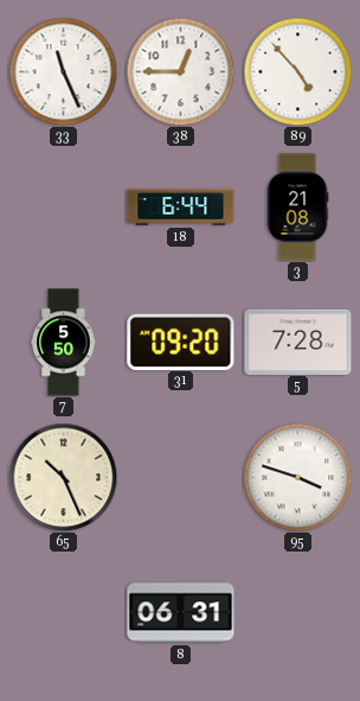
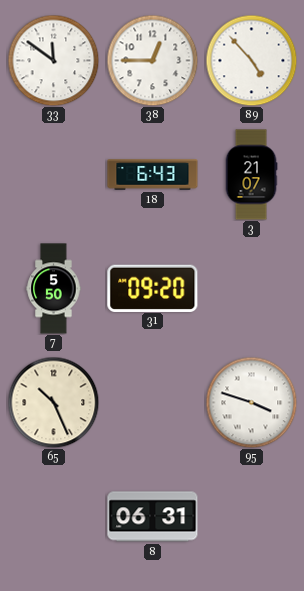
33: 11:26 -> 11:51
18: 6:44 -> 6:43
3: 21:08 -> 21:07
5: 7:28 -> none
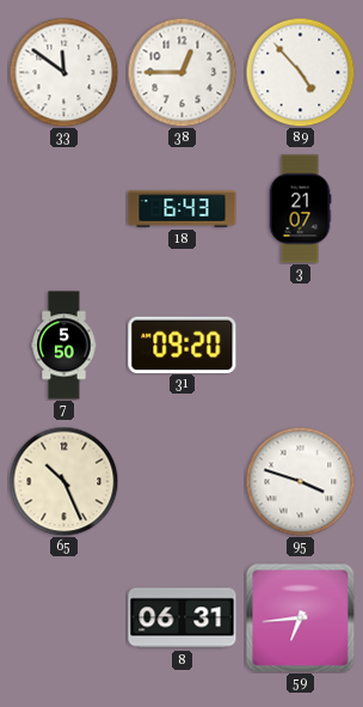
59: none -> 6:44
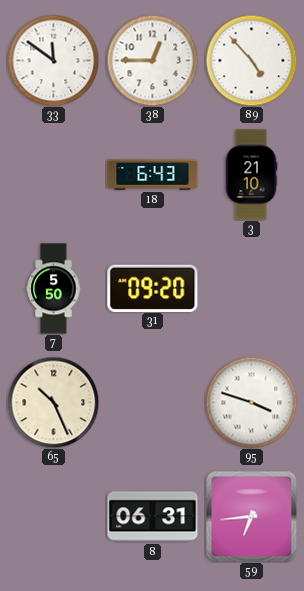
3: 21:07 -> 21:10
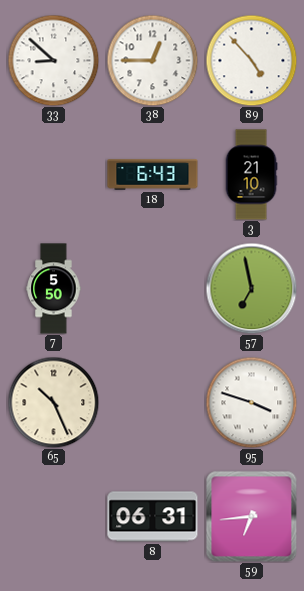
33: 11:51 -> 8:52
31: 09:20 -> none
57: none -> 6:58
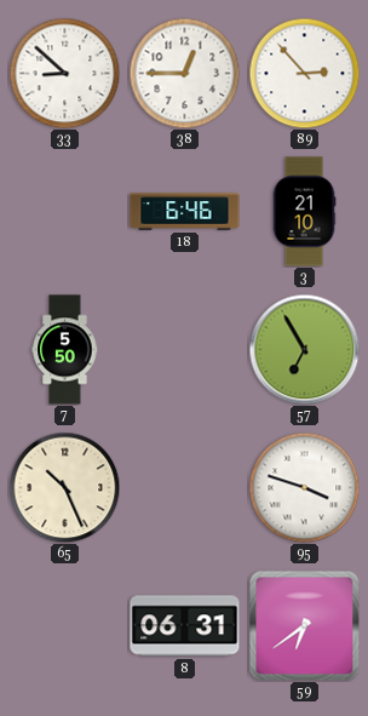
89: 4:53 -> 2:53
18: 6:43 -> 6:46
57: 6:58 -> 6:55
59: 6:44 -> 6:39
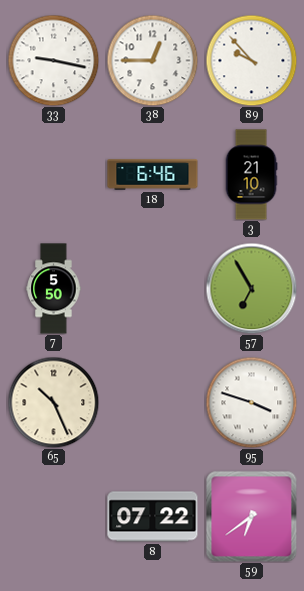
33: 8:52 -> 9:17
89: 2:53 -> 9:53
8: 06:31 -> 07:22
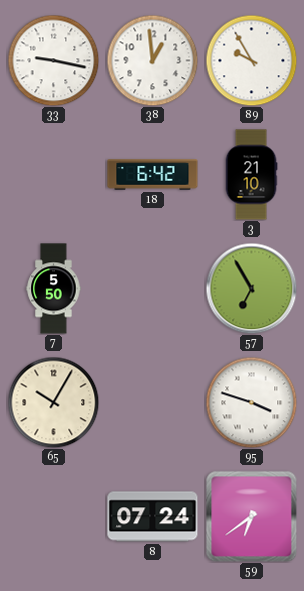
38: 12:45 -> 12:59
89: 9:53 -> 9:55
18: 6:46 -> 6:42
65: 10:26 -> 10:05
8: 07:22 -> 07:24
